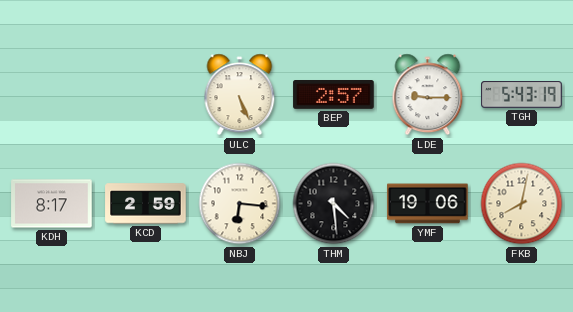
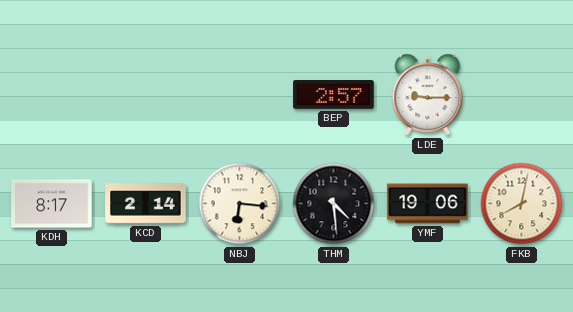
ULC: 5:26 -> none
TGH: 5:43 -> none
KCD: 2:59 -> 2:14
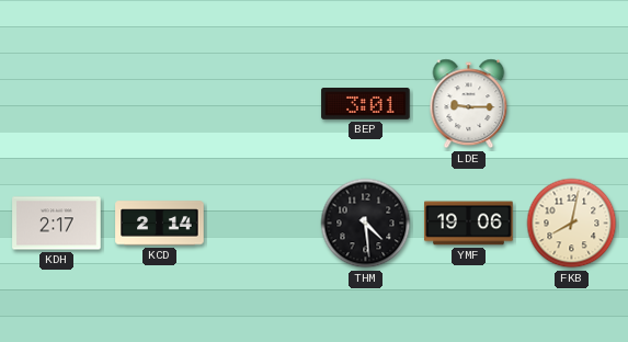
BEP: 2:57 -> 3:01
KDH: 8:17 -> 2:17
NBJ: 6:16 -> none
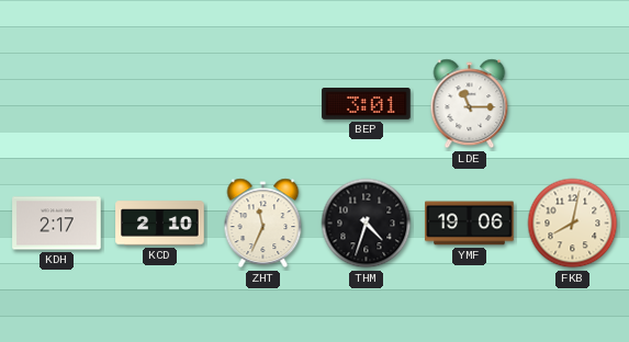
LDE: 9:15 -> 11:15
KCD: 2:14 -> 2:10
ZHT: none -> 11:34
THM: 4:29 -> 4:33
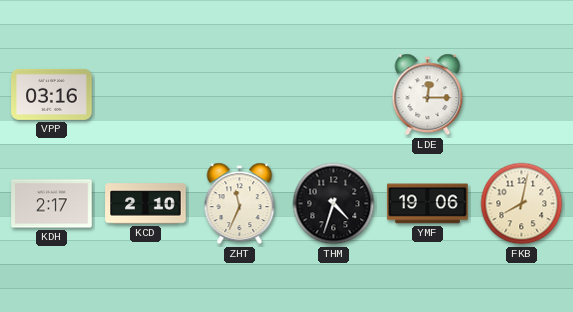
VPP: none -> 03:16
BEP: 3:01 -> none
LDE: 11:15 -> 12:15
